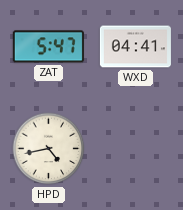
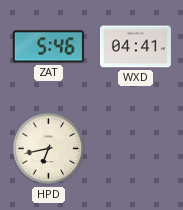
ZAT: 5:47 -> 5:46
HPD: 4:43 -> 6:43
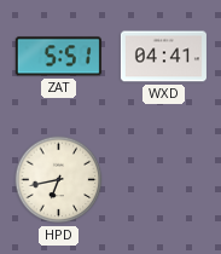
ZAT: 5:46 -> 5:51
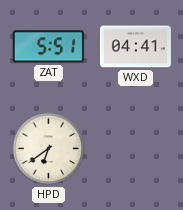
HPD: 6:43 -> 6:39
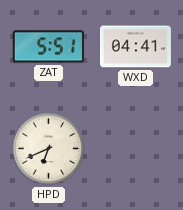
HPD: 6:39 -> 6:41
